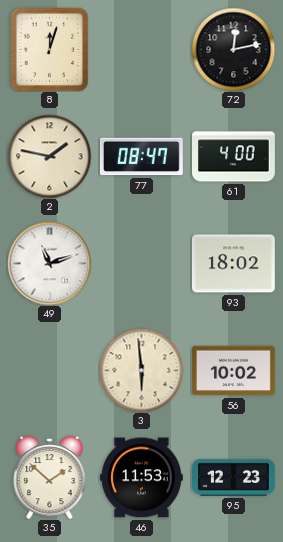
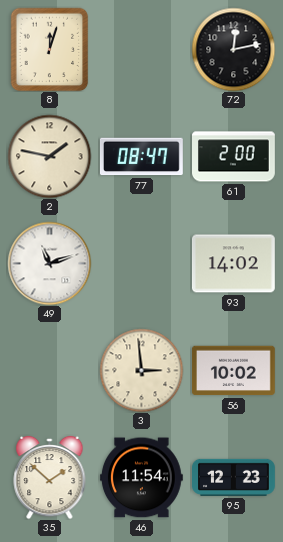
61: 4:00 -> 2:00
93: 18:02 -> 14:02
3: 5:59 -> 2:59
46: 11:53 -> 11:54
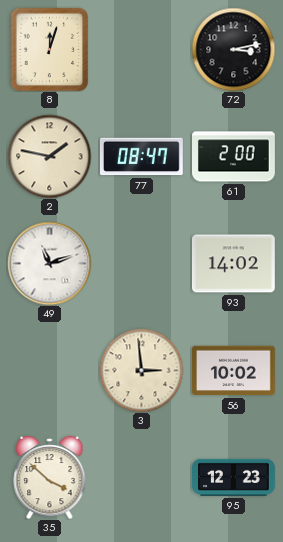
72: 12:13 -> 3:13
35: 1:52 -> 3:52
46: 11:54 -> none
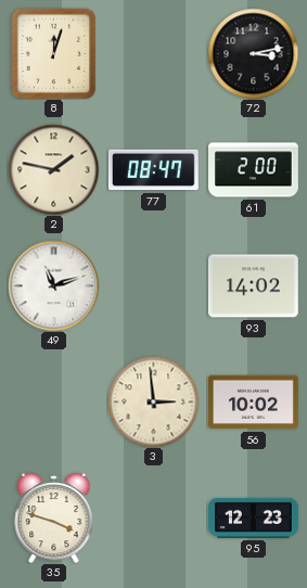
35: 3:52 -> 3:48
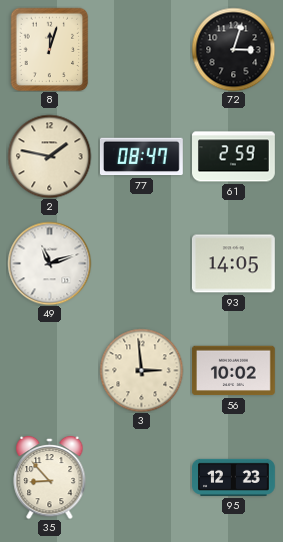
72: 3:13 -> 3:03
61: 2:00 -> 2:59
93: 14:02 -> 14:05
35: 3:48 -> 8:53
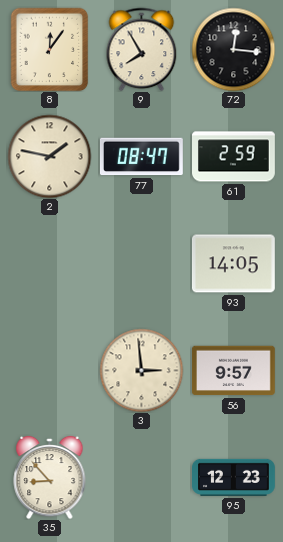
8: 12:03 -> 12:06
9: none -> 7:55
72: 3:03 -> 12:16
49: 11:12 -> none
56: 10:02 -> 9:57
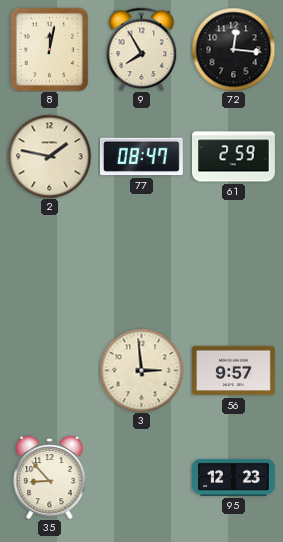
8: 12:06 -> 12:02
93: 14:05 -> none
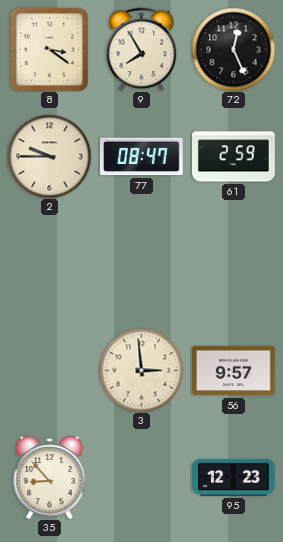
8: 12:02 -> 3:21
72: 12:16 -> 12:26
2: 1:47 -> 9:45
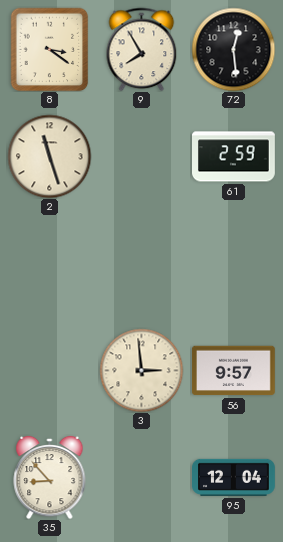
72: 12:26 -> 12:29
2: 9:45 -> 11:27
77: 08:47 -> none
95: 12:23 -> 12:04
